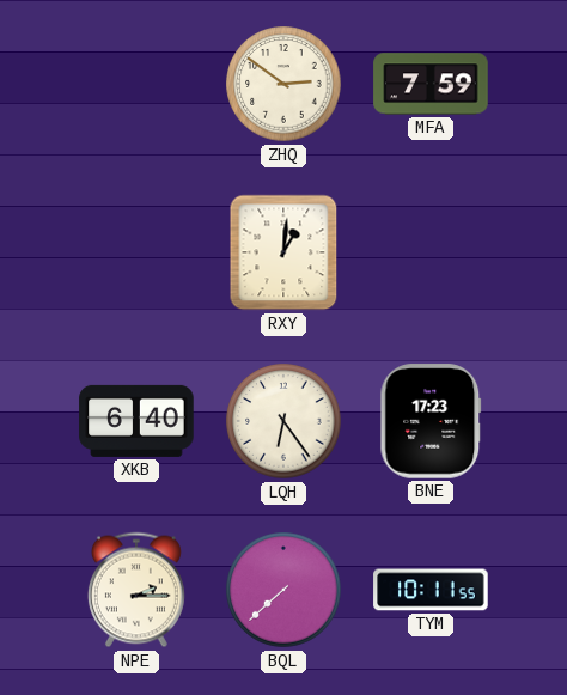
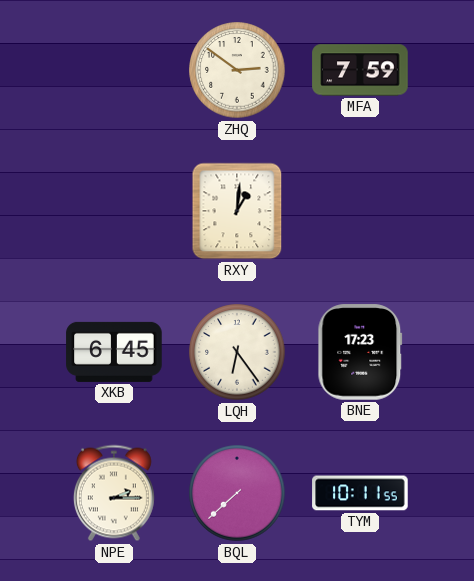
XKB: 6:40 -> 6:45
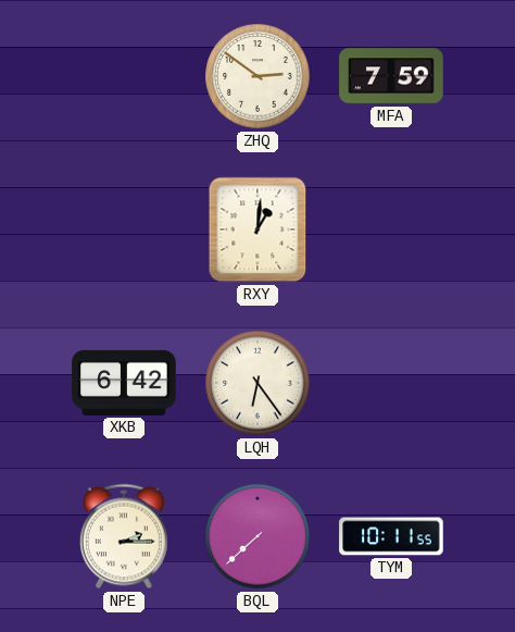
XKB: 6:45 -> 6:42
BNE: 17:23 -> none
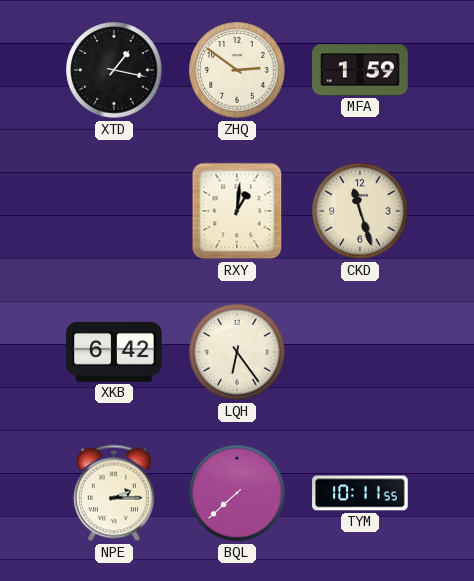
XTD: none -> 1:17
MFA: 7:59 -> 1:59
CKD: none -> 11:27
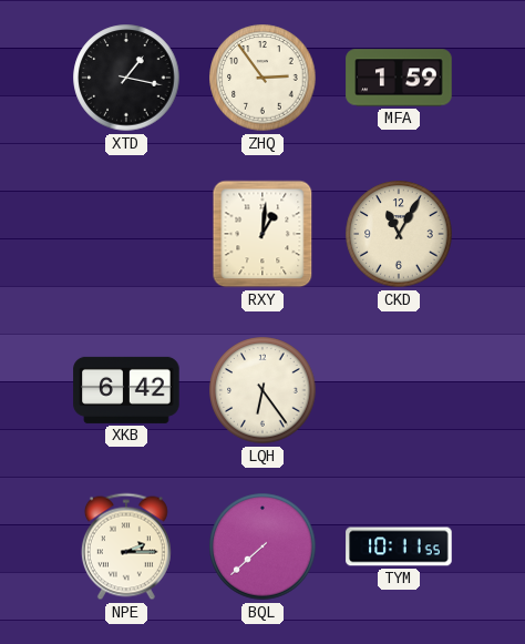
ZHQ: 2:51 -> 2:54
CKD: 11:27 -> 11:05
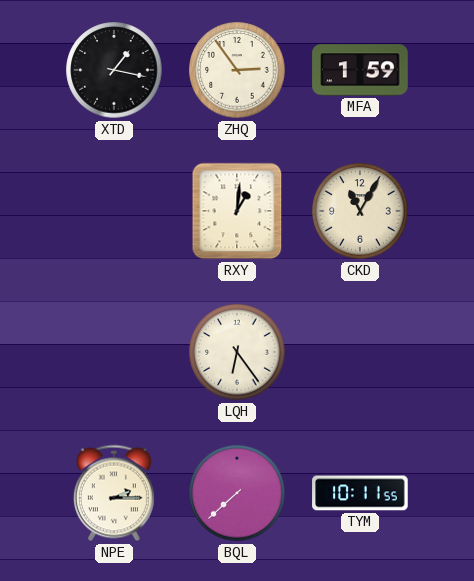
XKB: 6:42 -> none
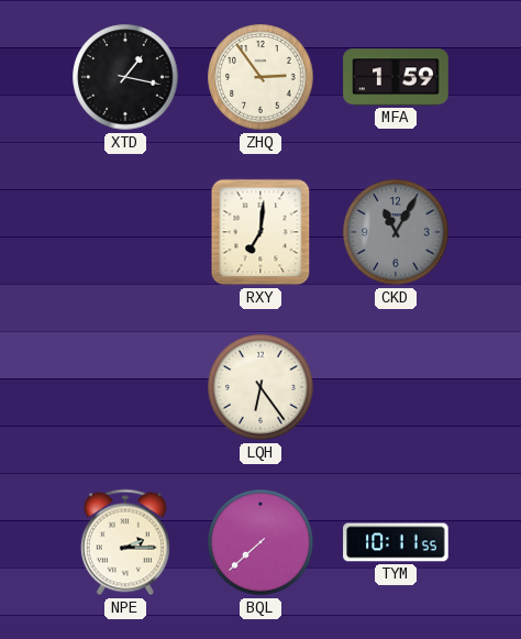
RXY: 1:01 -> 7:01
CKD dial: cream -> grey
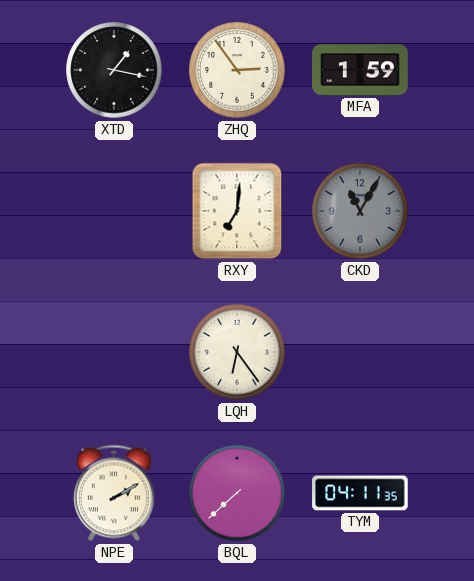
NPE: 2:15 -> 2:10
TYM: 10:11 -> 04:11
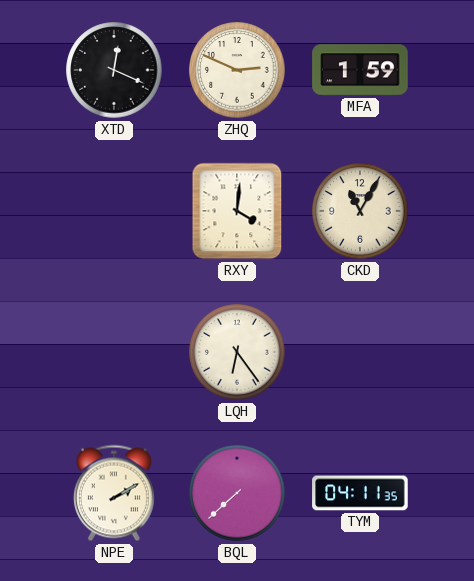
XTD: 1:17 -> 12:19
ZHQ: 2:54 -> 2:49
RXY: 7:01 -> 4:01
CKD dial: grey -> cream
